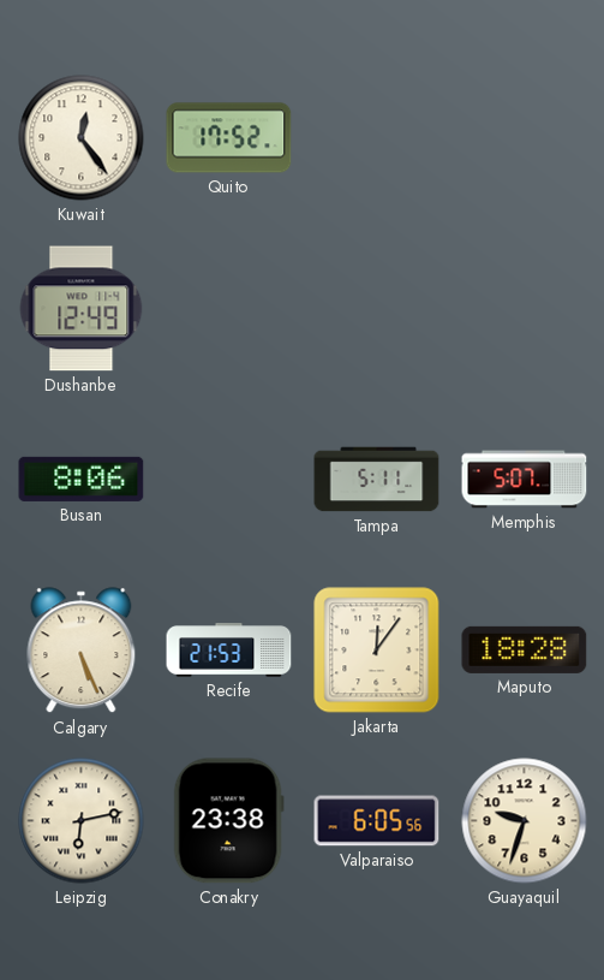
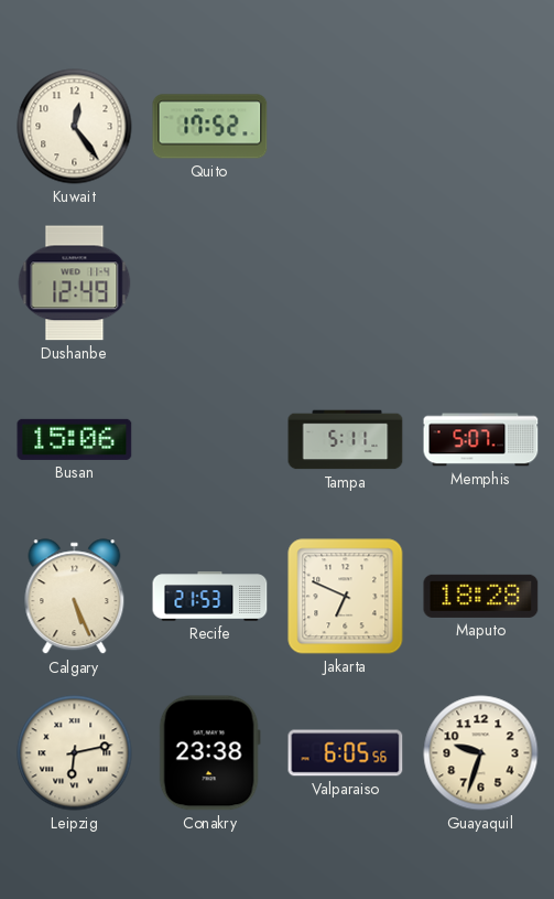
Busan: 8:06 -> 15:06
Jakarta: 12:06 -> 6:49
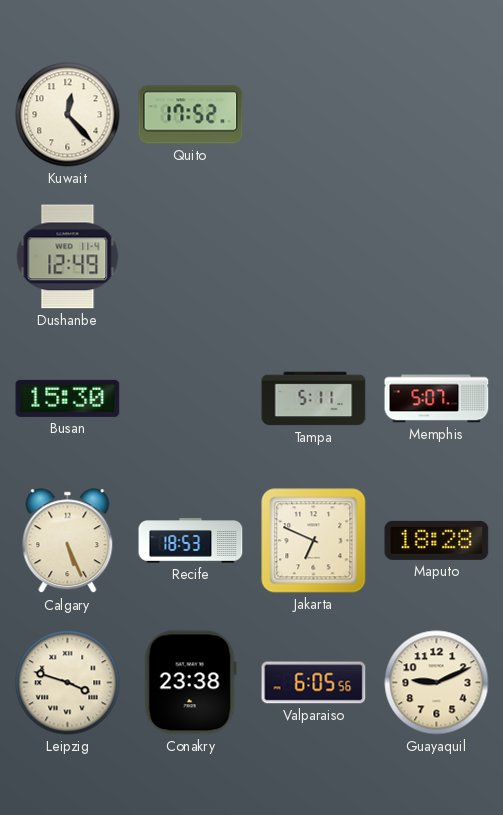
Kuwait: 12:24 -> 12:23
Busan: 15:06 -> 15:30
Recife: 21:53 -> 18:53
Leipzig: 6:13 -> 3:48
Guayaquil: 9:33 -> 9:11
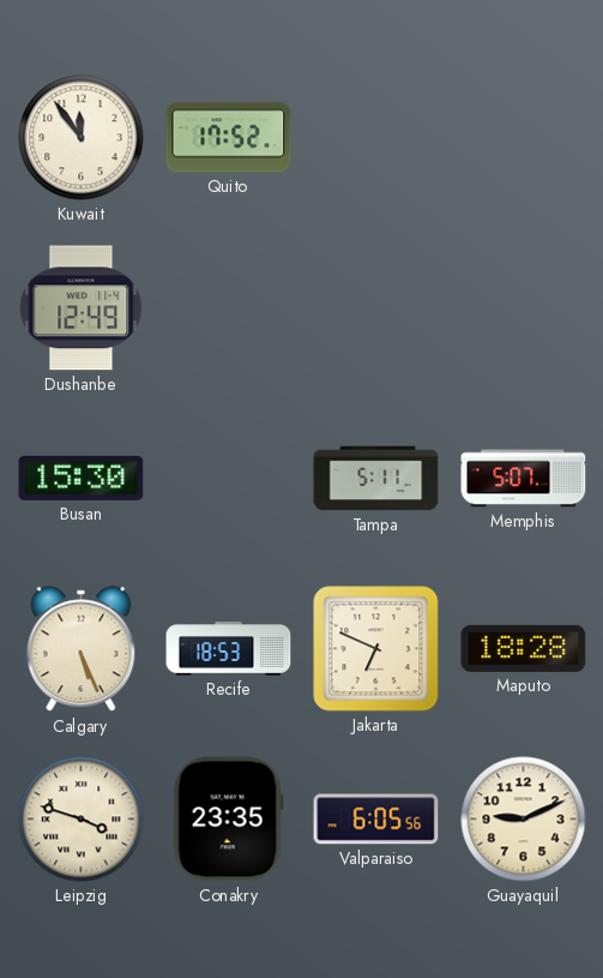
Kuwait: 12:23 -> 11:54
Conakry: 23:38 -> 23:35
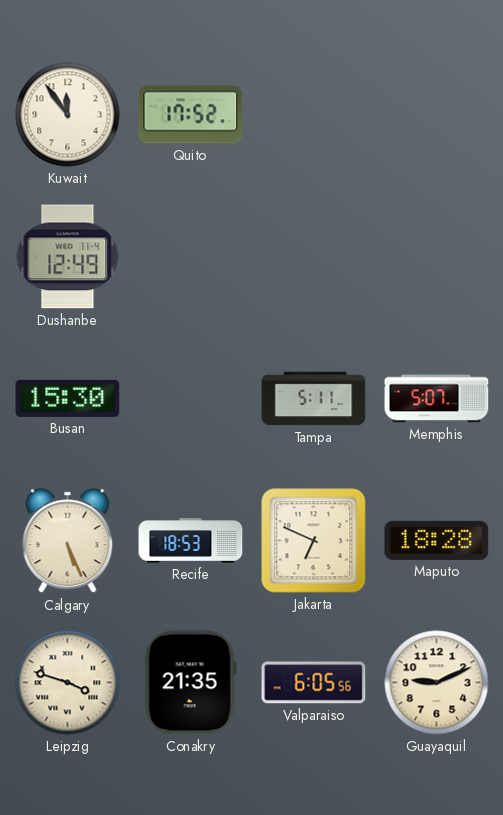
Conakry: 23:35 -> 21:35
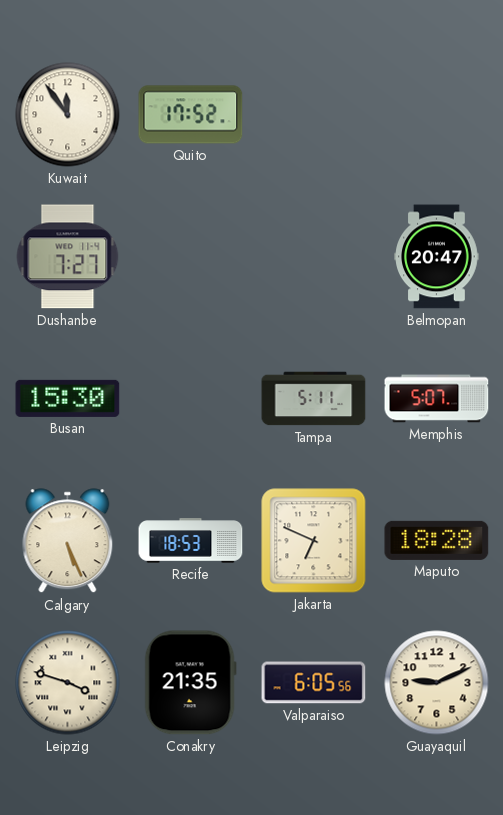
Dushanbe: 12:49 -> 7:27
Belmopan: none -> 20:47
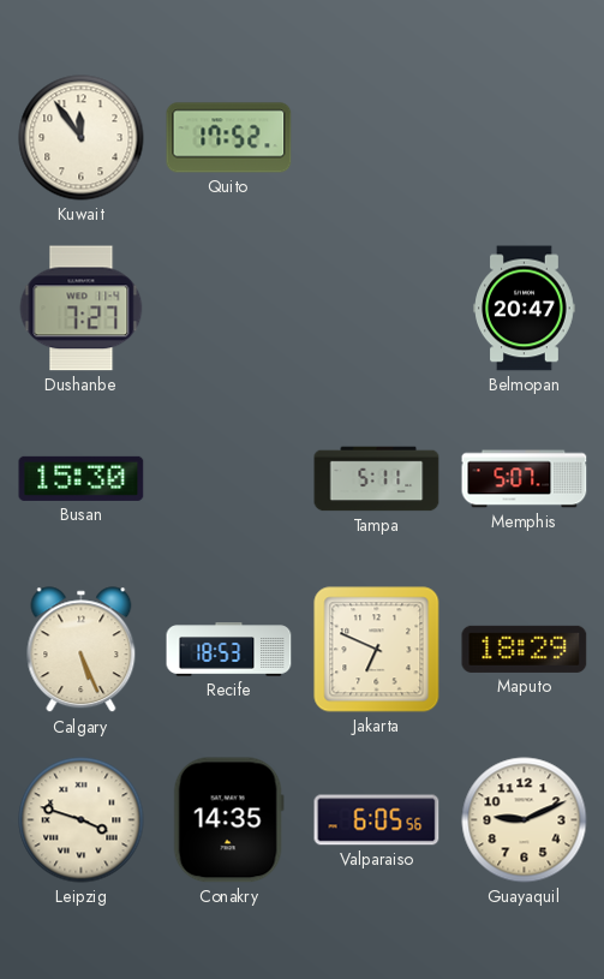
Maputo: 18:28 -> 18:29
Conakry: 21:35 -> 14:35
